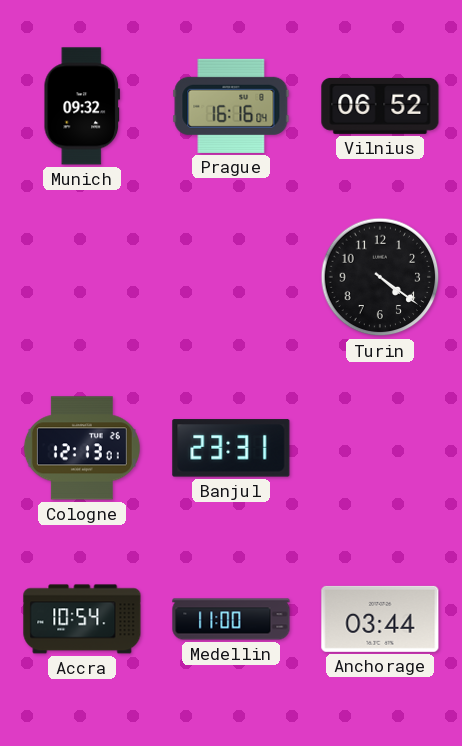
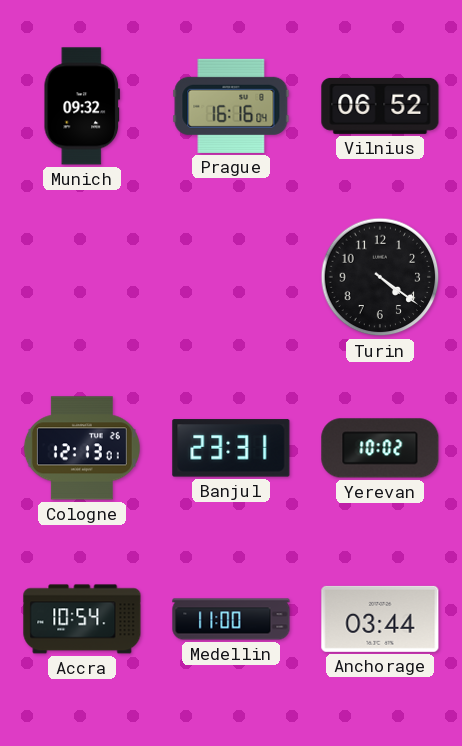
Yerevan: none -> 10:02
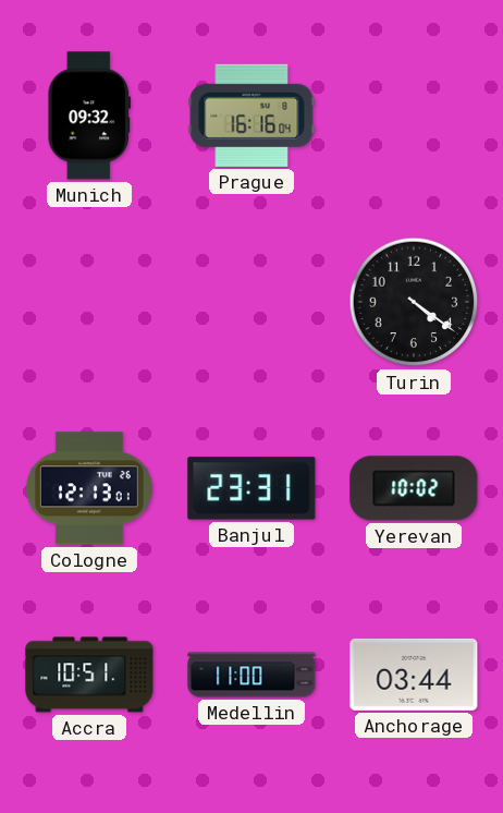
Vilnius: 06:52 -> none
Accra: 10:54 -> 10:51
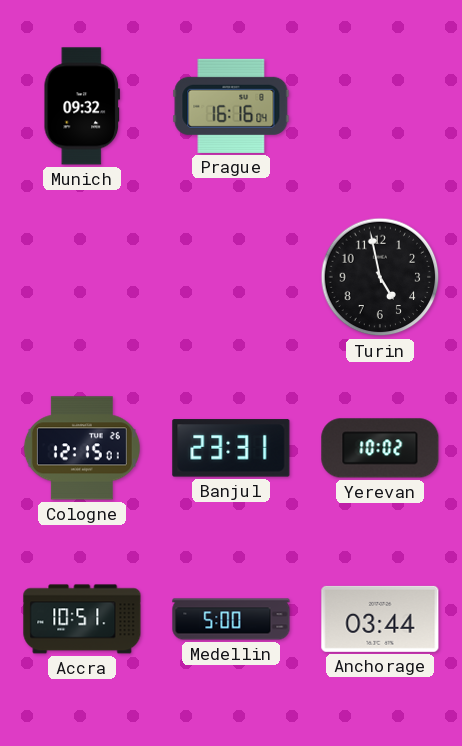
Turin: 4:21 -> 4:58
Cologne: 12:13 -> 12:15
Medellin: 11:00 -> 5:00
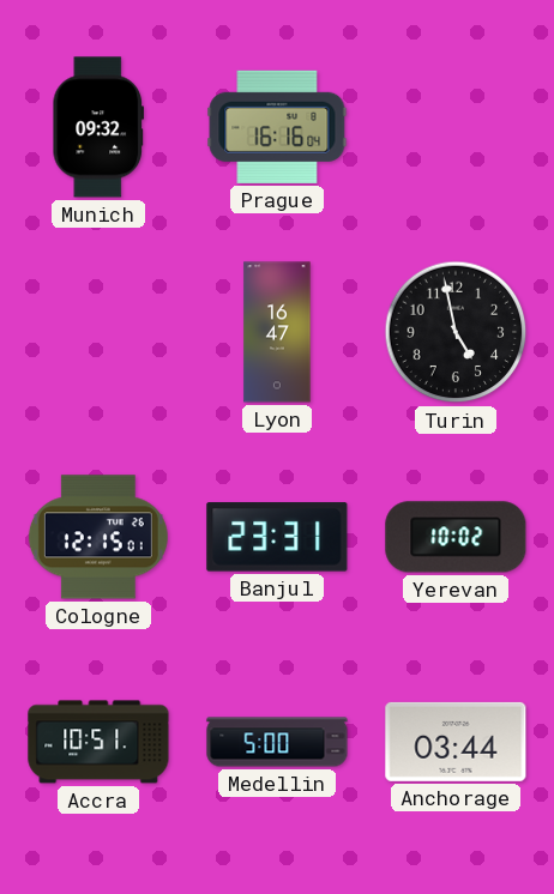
Lyon: none -> 16:47
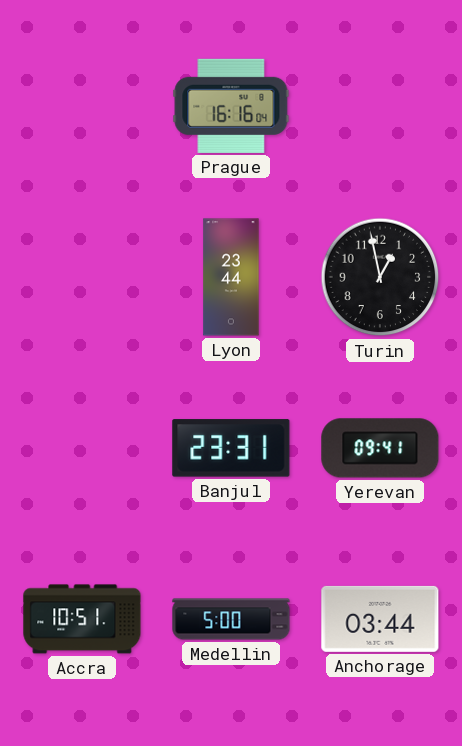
Munich: 09:32 -> none
Lyon: 16:47 -> 23:44
Turin: 4:58 -> 12:58
Cologne: 12:15 -> none
Yerevan: 10:02 -> 09:41
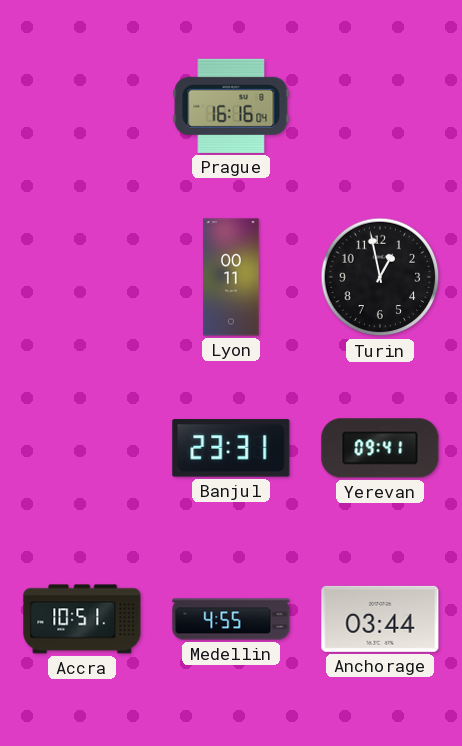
Lyon: 23:44 -> 00:11
Medellin: 5:00 -> 4:55
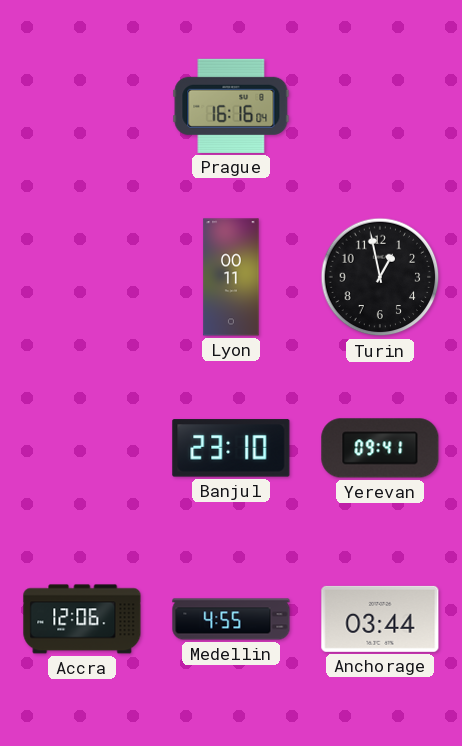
Banjul: 23:31 -> 23:10
Accra: 10:51 -> 12:06
